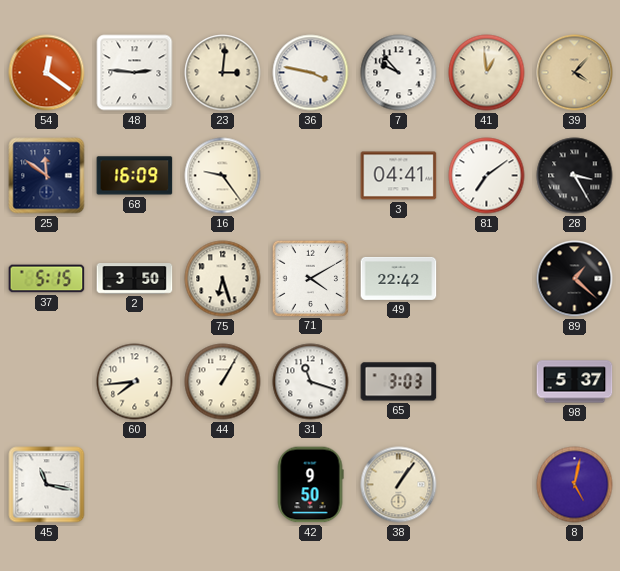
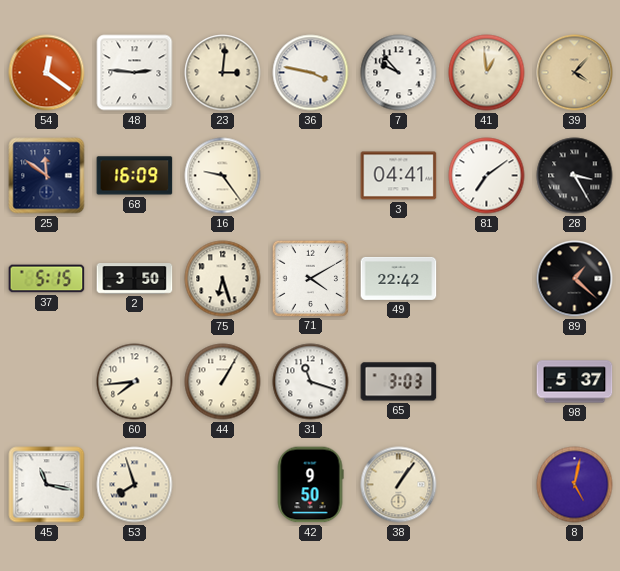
53: none -> 7:57
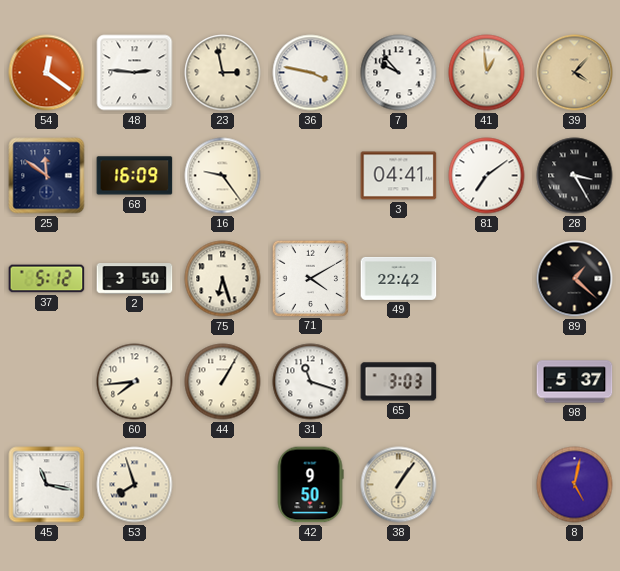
23: 3:01 -> 2:58
37: 5:15 -> 5:12
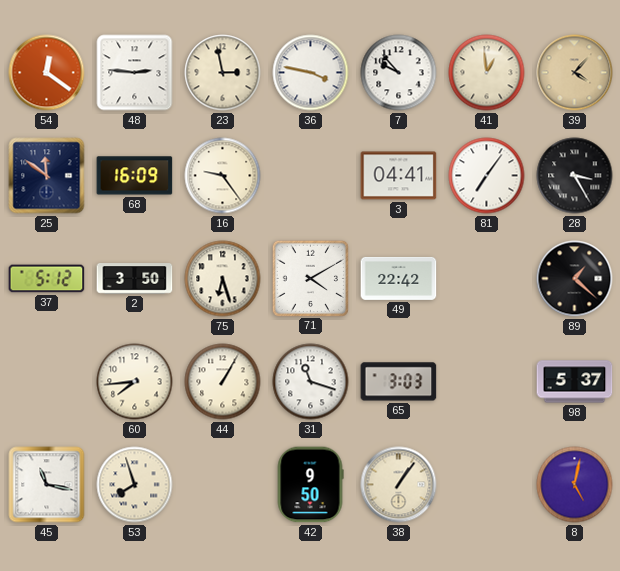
81: 7:09 -> 7:06
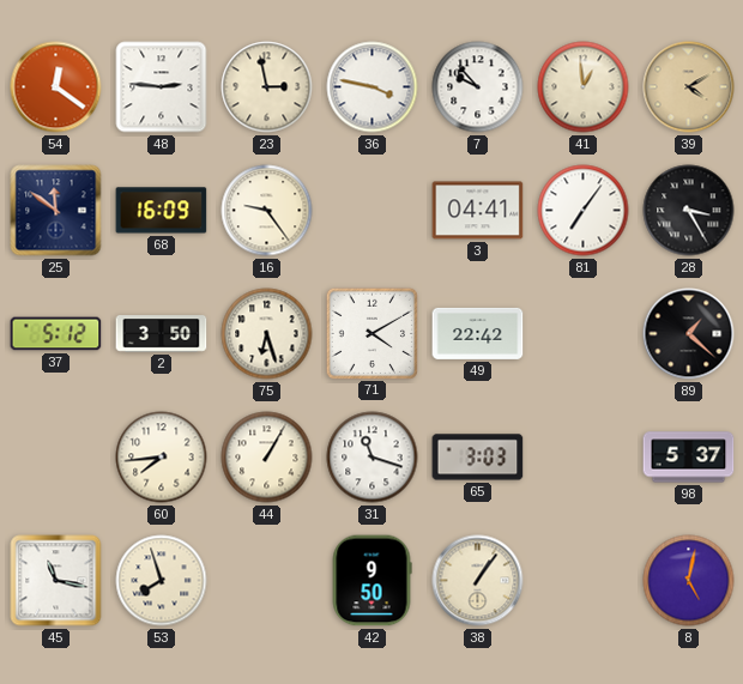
39: 4:07 -> 4:10
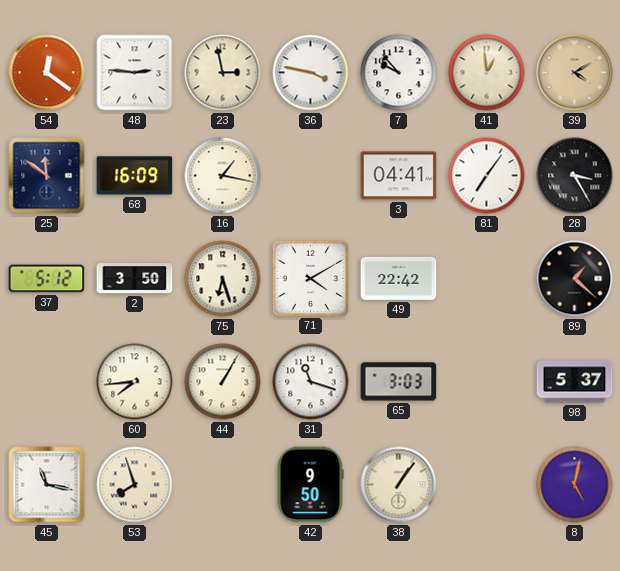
16: 9:24 -> 1:17
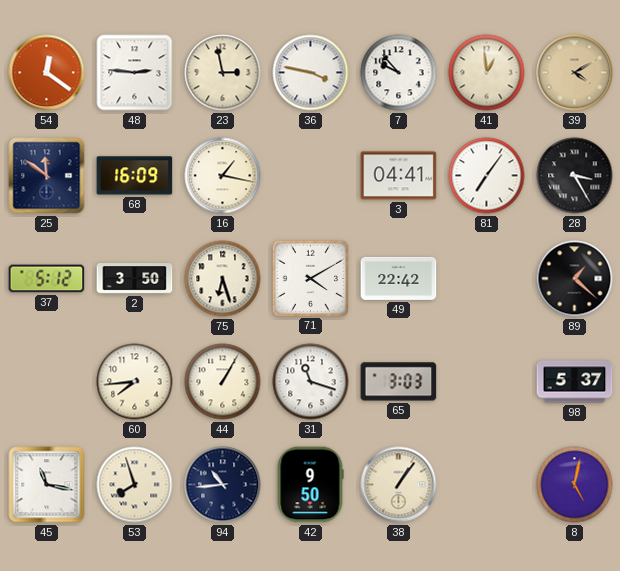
94: none -> 10:44
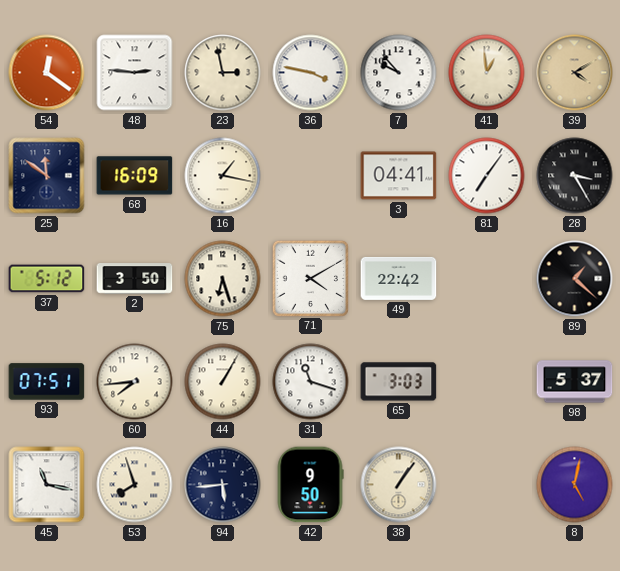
93: none -> 07:51
94: 10:44 -> 5:44
